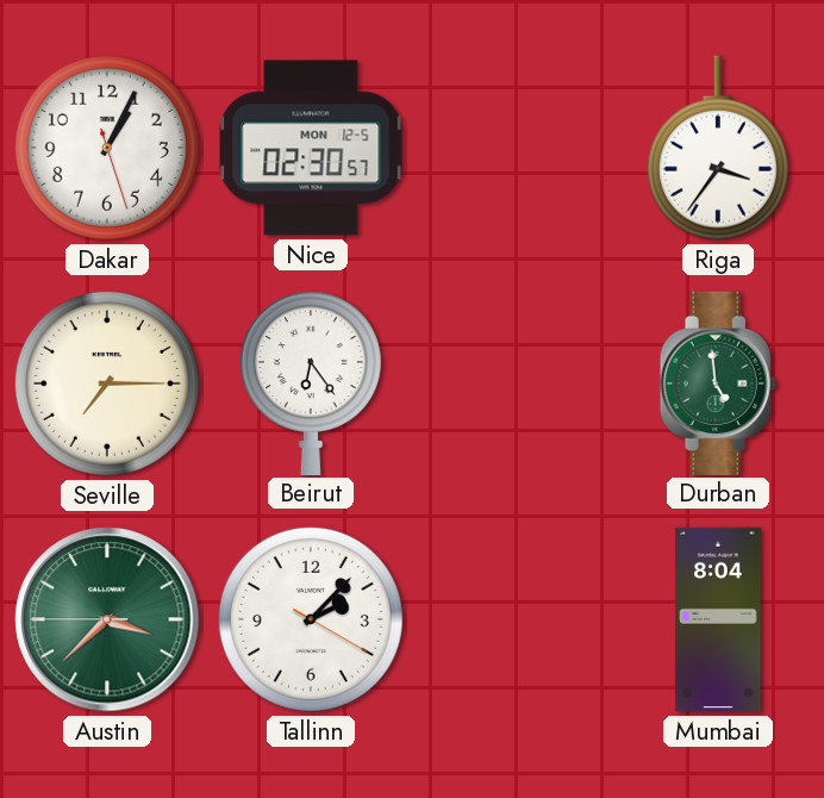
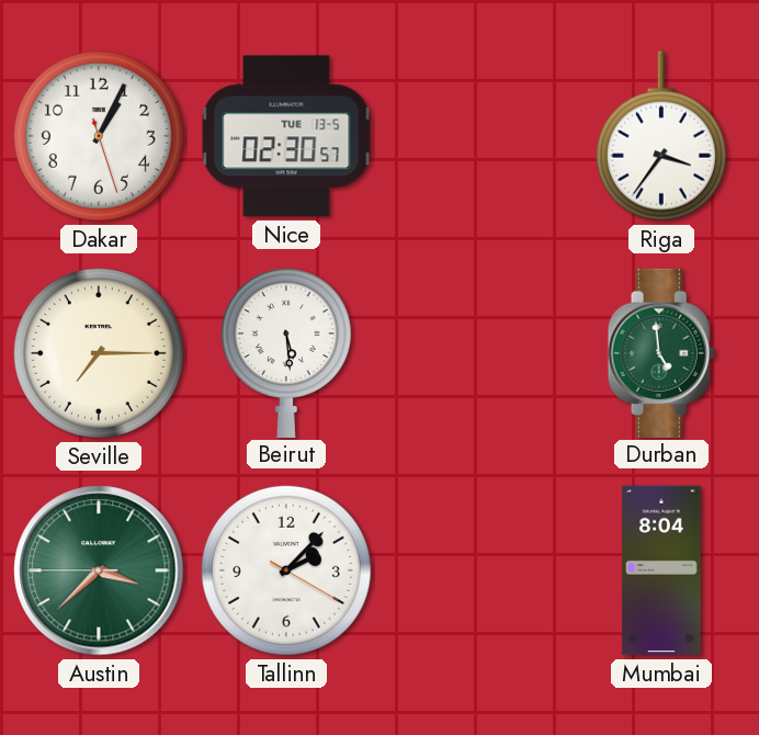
Nice date: MON 12-5 -> TUE 13-5
Beirut: 6:24 -> 5:29
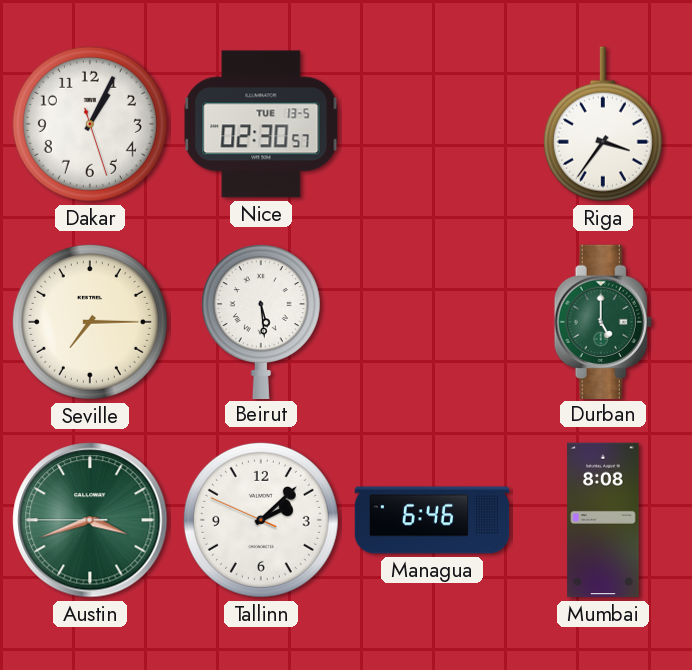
Durban: 4:59 -> 5:00
Austin: 3:37 -> 3:41
Tallinn: 2:07:20 -> 2:07:49
Managua: none -> 6:46
Mumbai: 8:04 -> 8:08
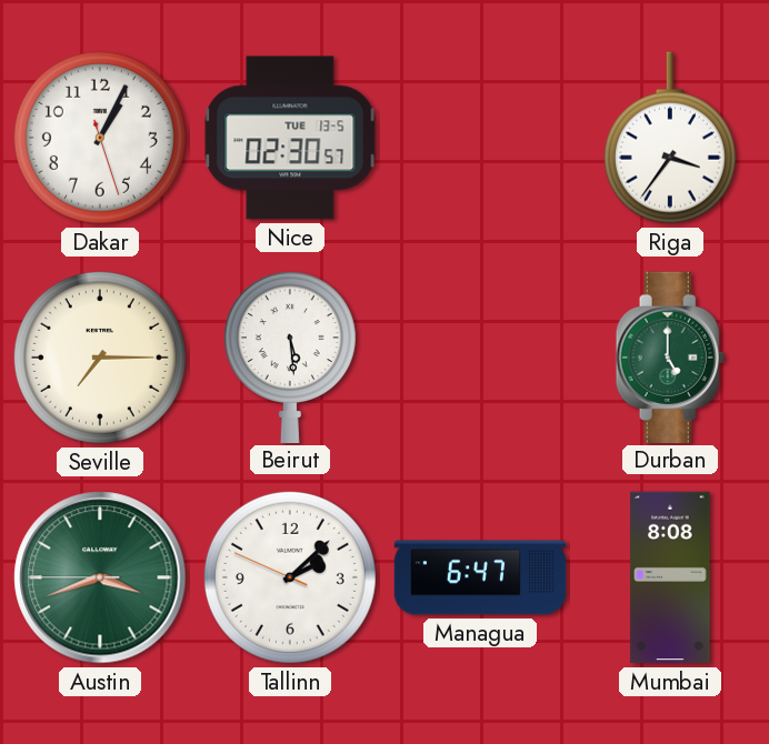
Managua: 6:46 -> 6:47
